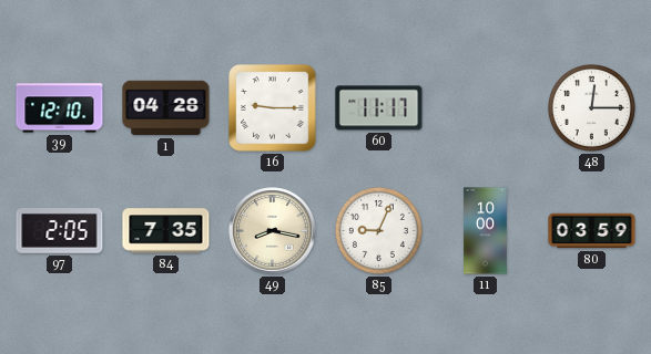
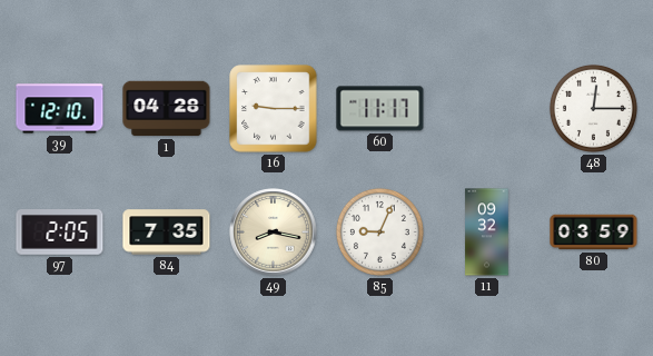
11: 10:00 -> 09:32
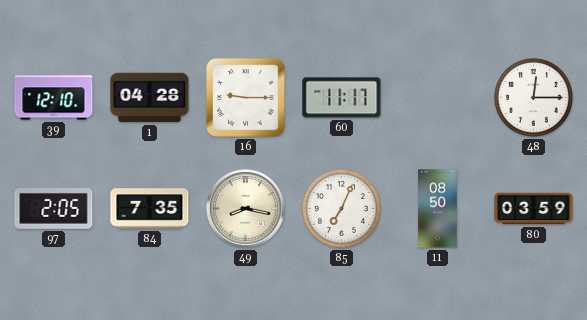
85: 9:04 -> 7:04
11: 09:32 -> 08:50
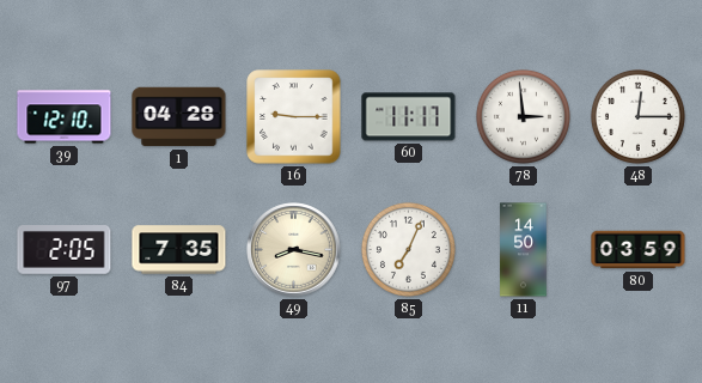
78: none -> 2:59
11: 08:50 -> 14:50
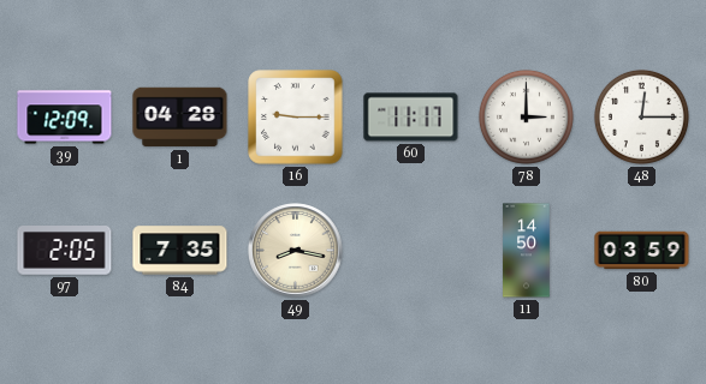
39: 12:10 -> 12:09
78: 2:59 -> 3:00
85: 7:04 -> none
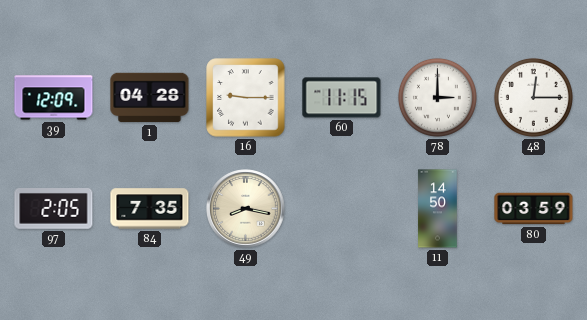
60: 11:17 -> 11:15
